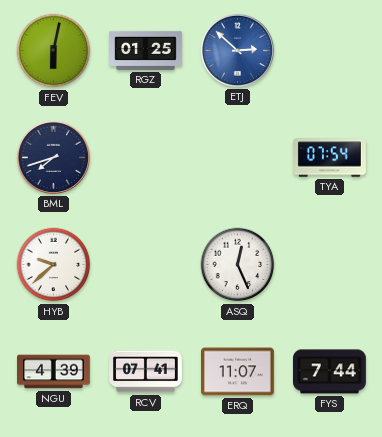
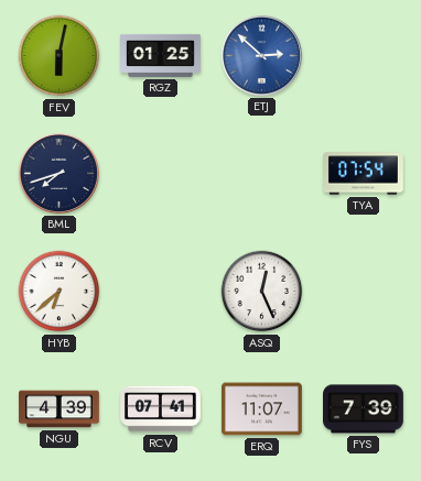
HYB: 9:38 -> 6:38
FYS: 7:44 -> 7:39
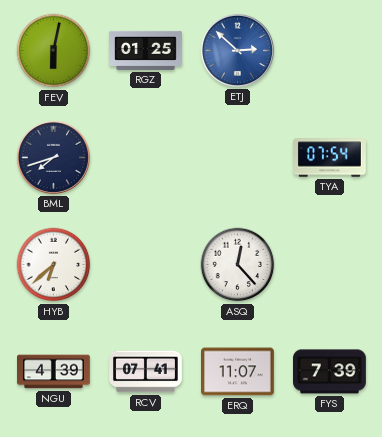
ASQ: 12:26 -> 12:23
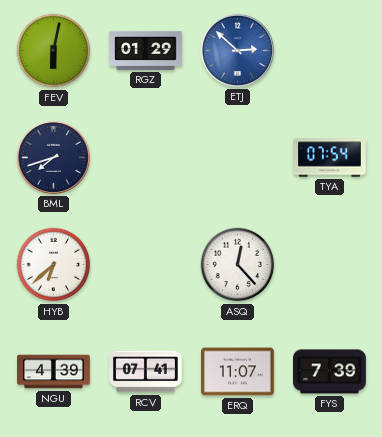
RGZ: 01:25 -> 01:29
